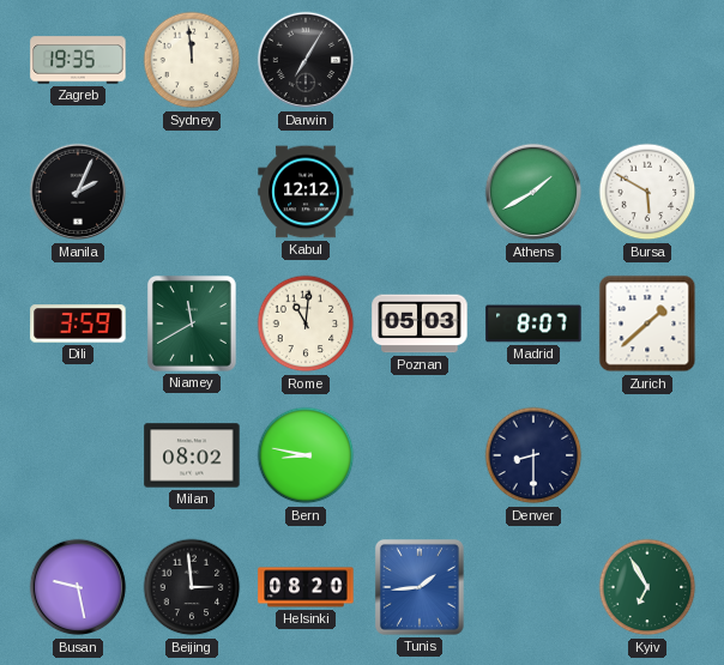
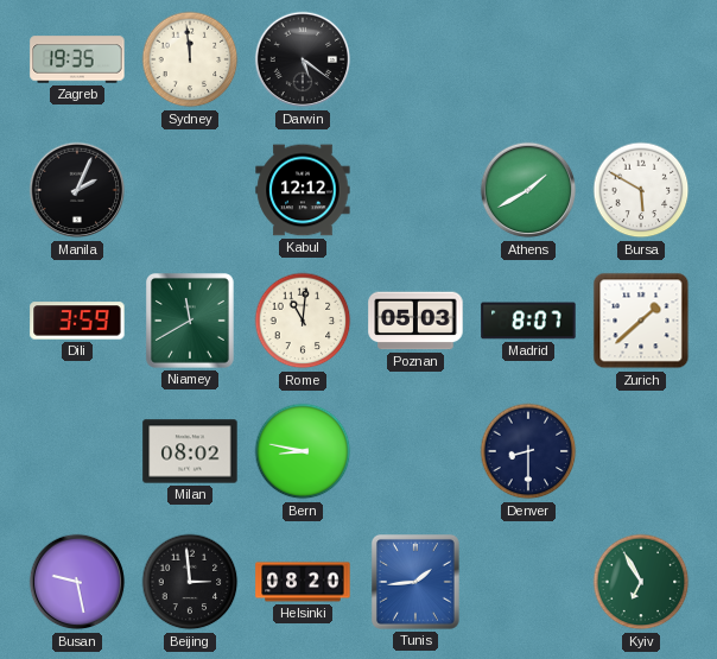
Darwin: 7:05 -> 5:21
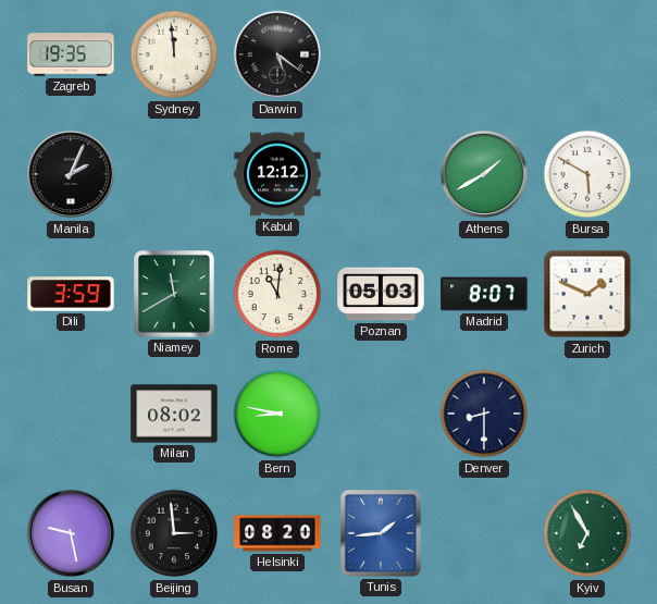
Zurich: 1:38 -> 1:49
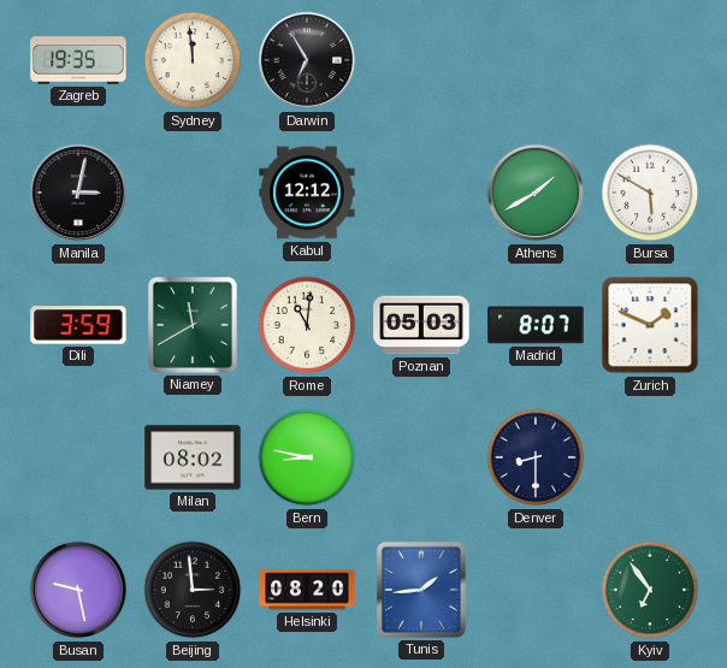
Darwin: 5:21 -> 6:55
Manila: 2:04 -> 3:02
Kyiv: 6:55 -> 6:54
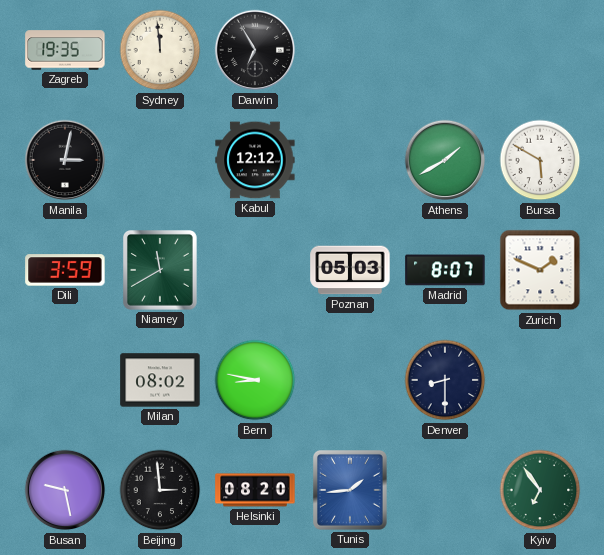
Rome: 11:01 -> none
